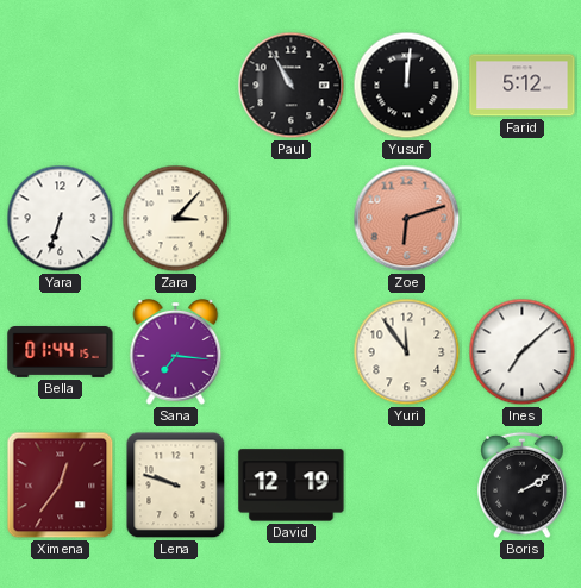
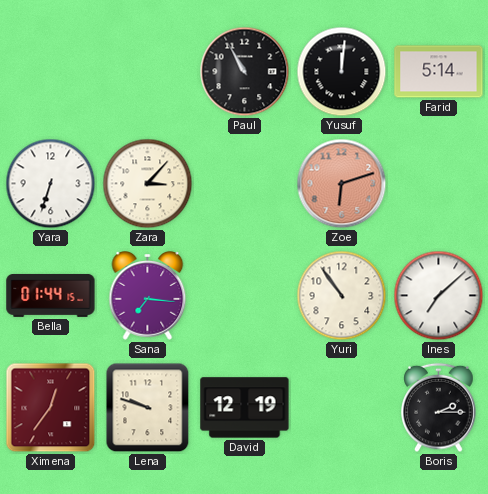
Farid: 5:12 -> 5:14
Yuri: 11:54 -> 10:54
Boris: 2:10 -> 2:15
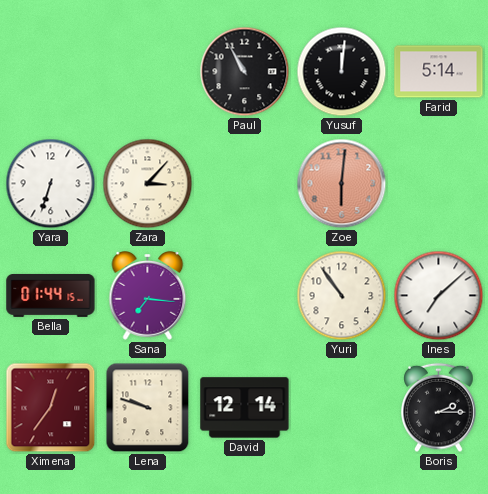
Zoe: 6:12 -> 6:01
David: 12:19 -> 12:14
